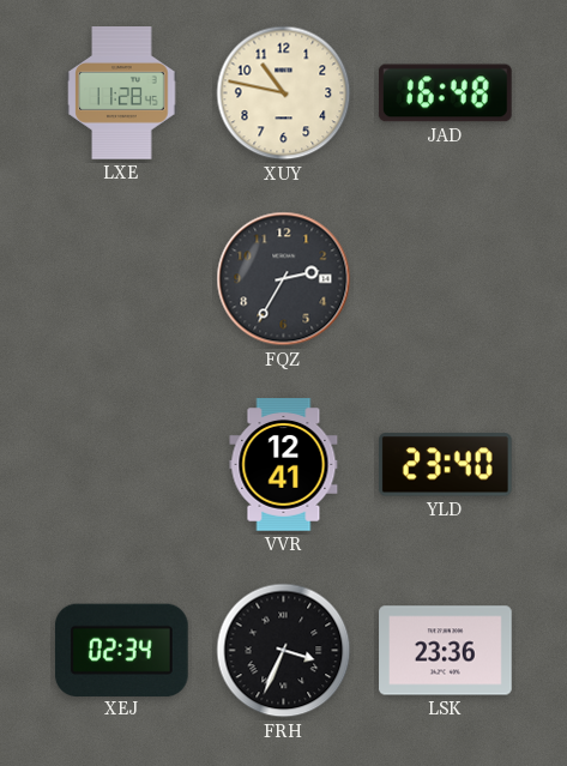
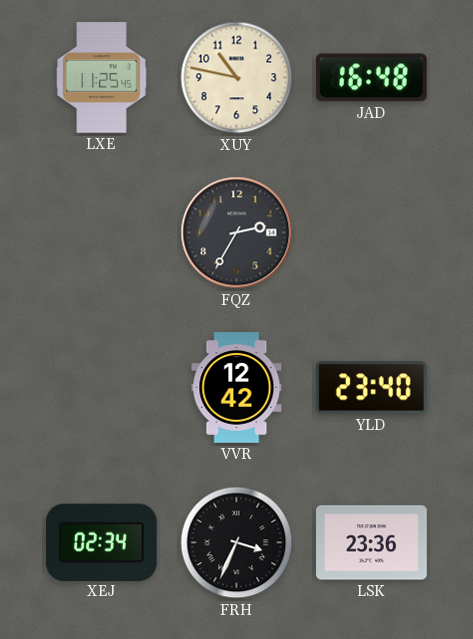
LXE: 11:28 -> 11:25
VVR: 12:41 -> 12:42
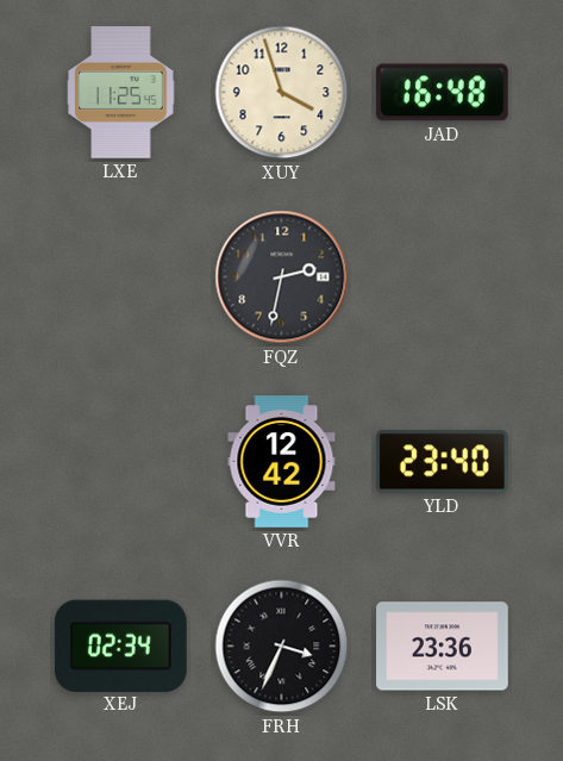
XUY: 10:47 -> 3:57
FQZ: 2:35 -> 2:32
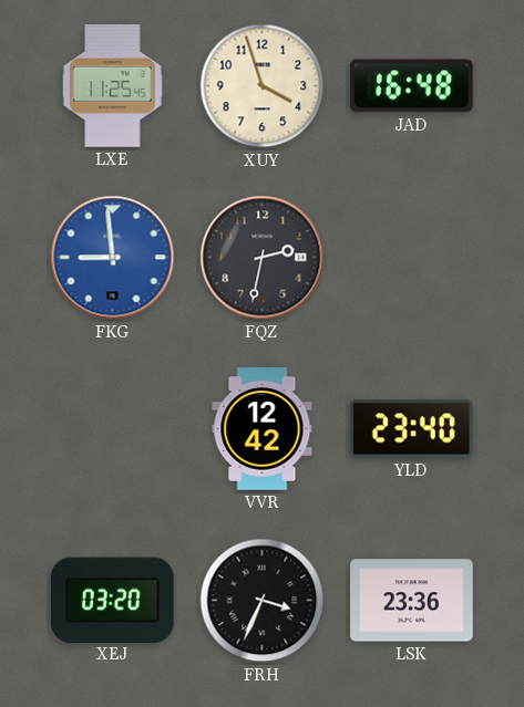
FKG: none -> 8:59
XEJ: 02:34 -> 03:20
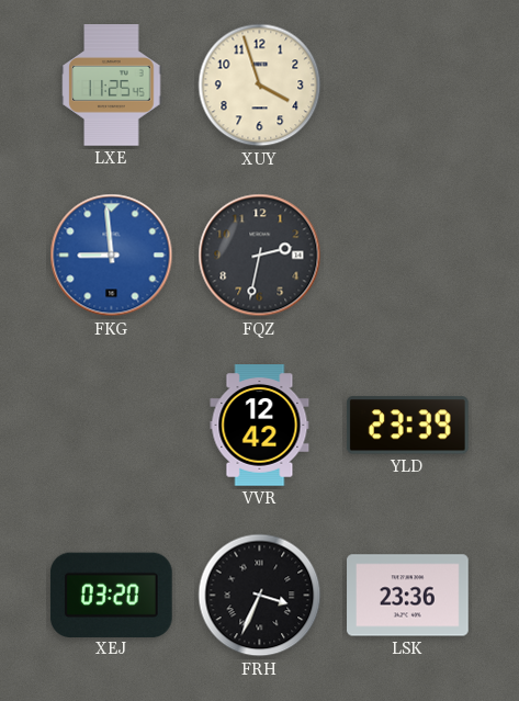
JAD: 16:48 -> none
YLD: 23:40 -> 23:39
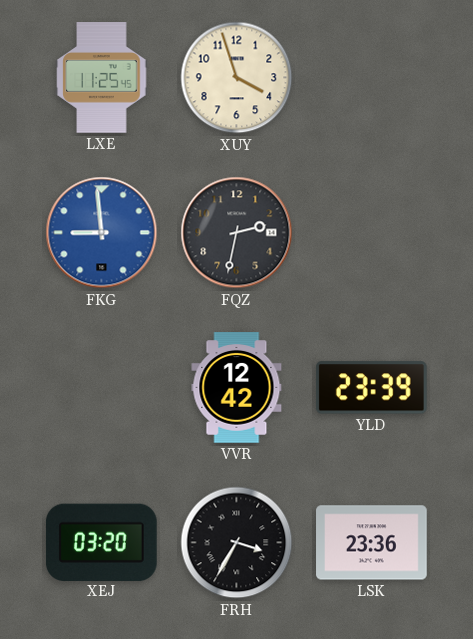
FRH: 3:34 -> 3:35
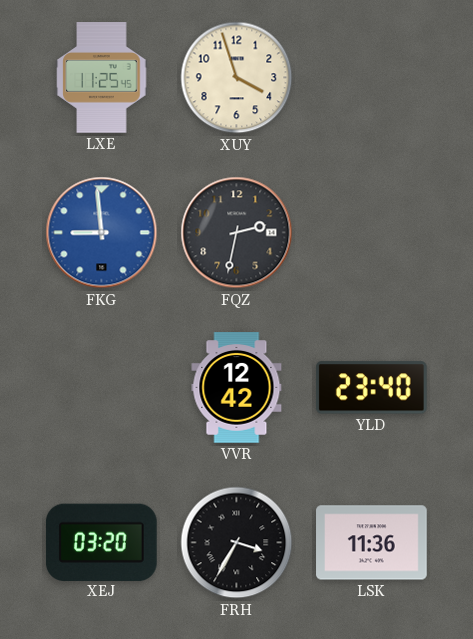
YLD: 23:39 -> 23:40
LSK: 23:36 -> 11:36
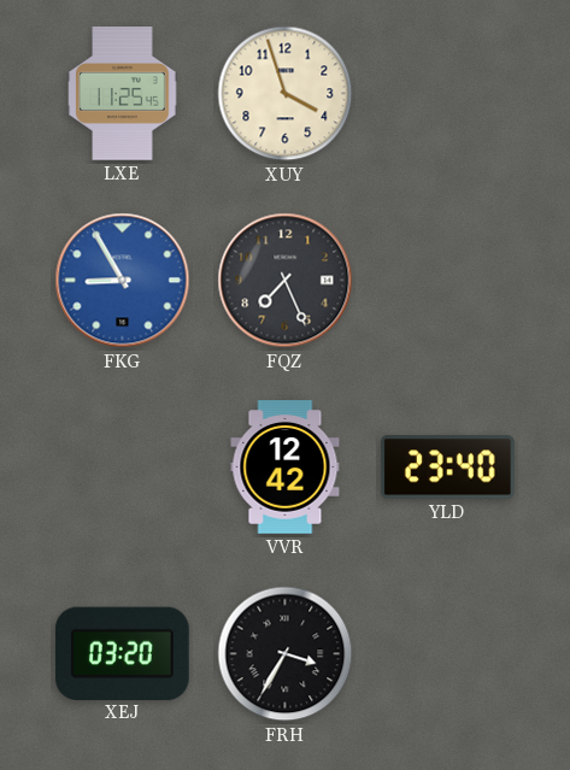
FKG: 8:59 -> 8:55
FQZ: 2:32 -> 7:26
LSK: 11:36 -> none
